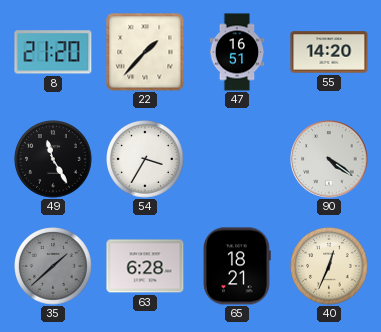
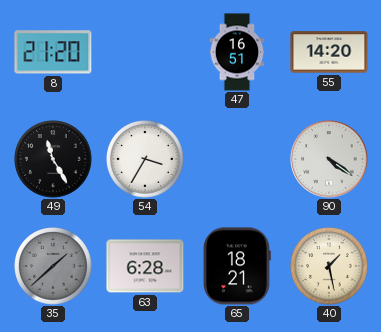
22: 1:37 -> none
40: 12:34 -> 1:28
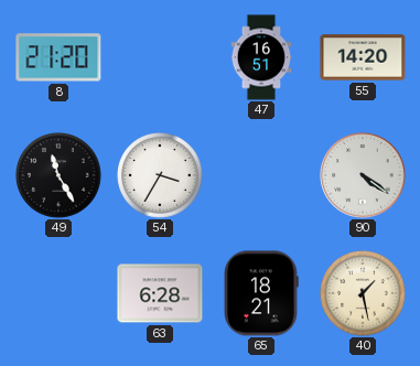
35: 1:38 -> none
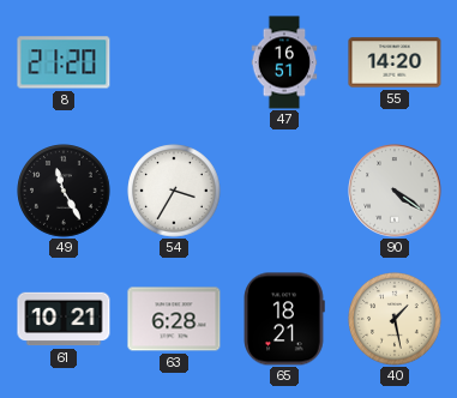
61: none -> 10:21
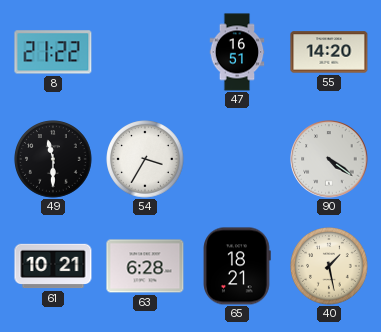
8: 21:20 -> 21:22
49: 11:25 -> 11:30
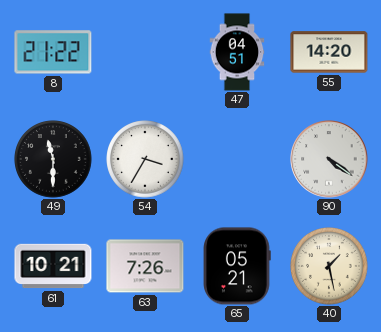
47: 16:51 -> 04:51
63: 6:28 -> 7:26
65: 18:21 -> 05:21
